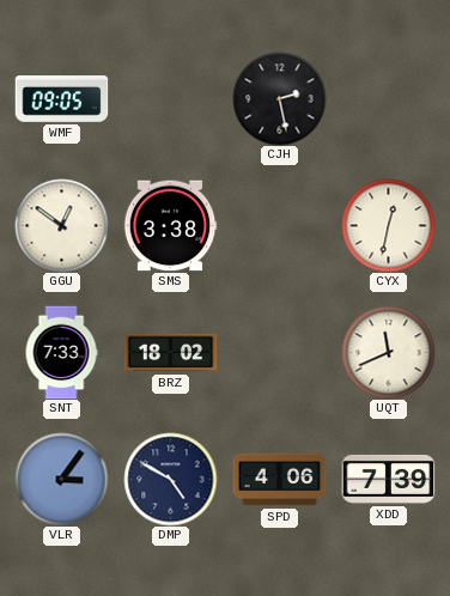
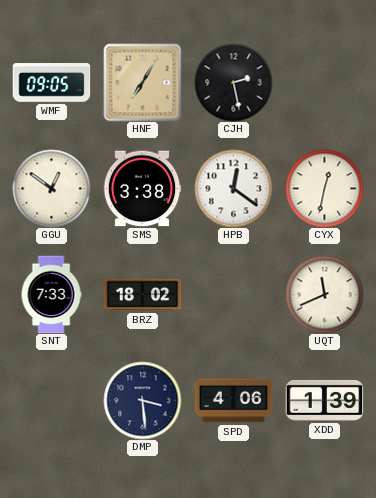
HNF: none -> 7:05
HPB: none -> 12:21
VLR: 3:06 -> none
DMP: 4:50 -> 3:29
XDD: 7:39 -> 1:39
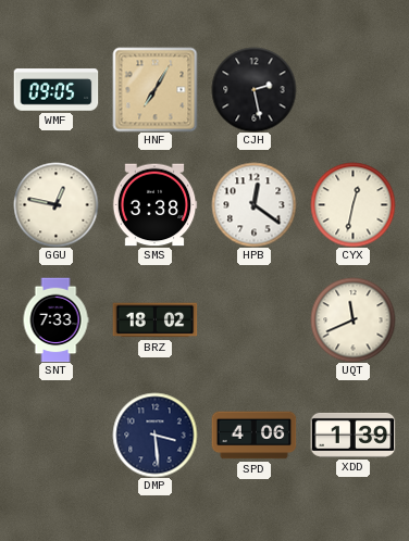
GGU: 12:51 -> 12:47
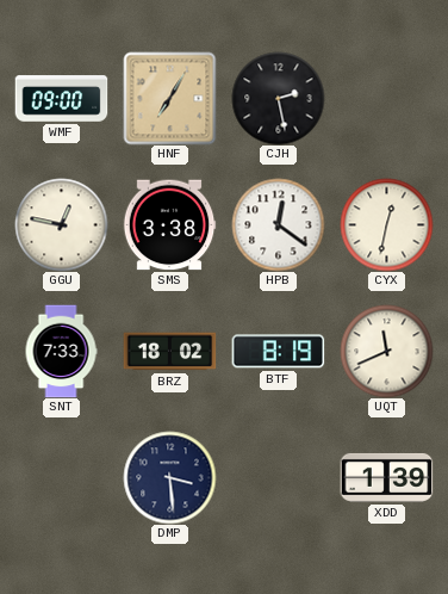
WMF: 09:05 -> 09:00
BTF: none -> 8:19
SPD: 4:06 -> none
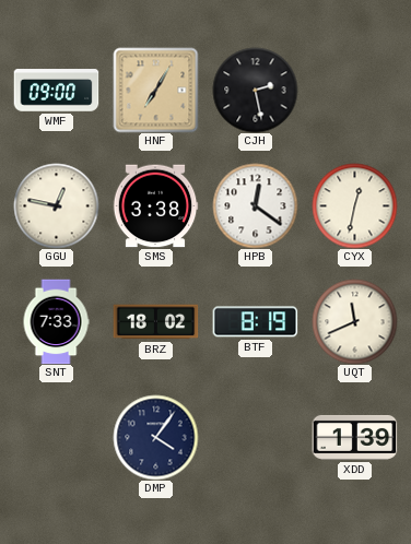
DMP: 3:29 -> 4:06
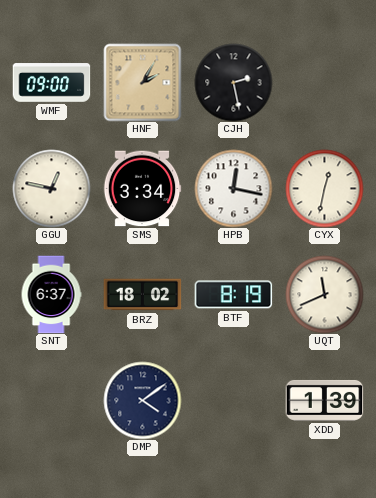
HNF: 7:05 -> 2:05
SMS: 3:38 -> 3:34
HPB: 12:21 -> 12:17
SNT: 7:33 -> 6:37
DMP: 4:06 -> 4:09
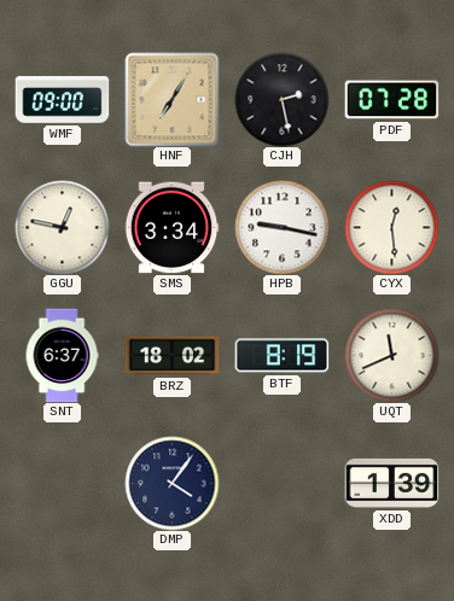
HNF: 2:05 -> 7:05
PDF: none -> 07:28
HPB: 12:17 -> 9:17
CYX: 12:32 -> 12:29
DMP: 4:09 -> 4:06
